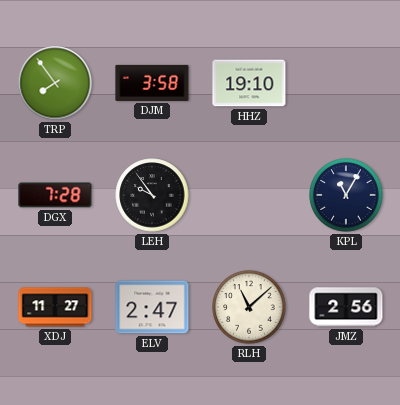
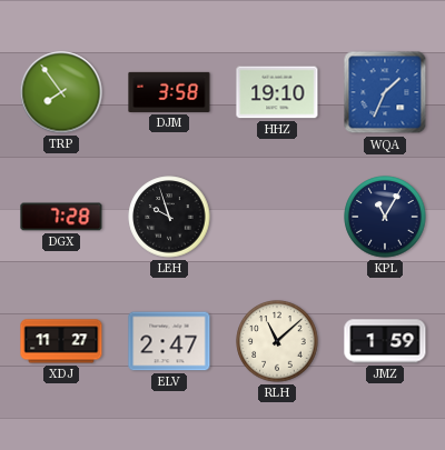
WQA: none -> 1:34
LEH: 9:54 -> 9:57
JMZ: 2:56 -> 1:59
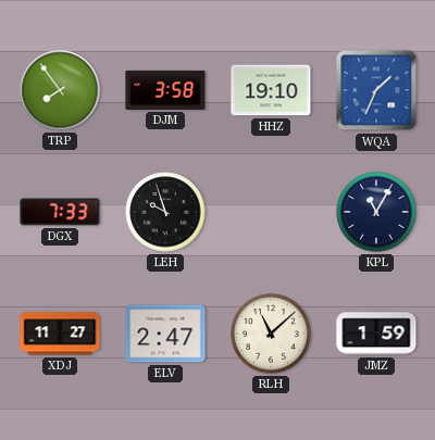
DGX: 7:28 -> 7:33
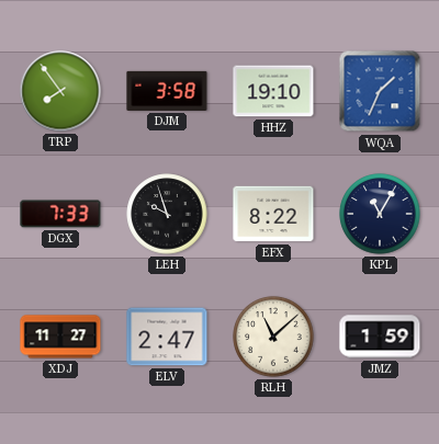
EFX: none -> 8:22
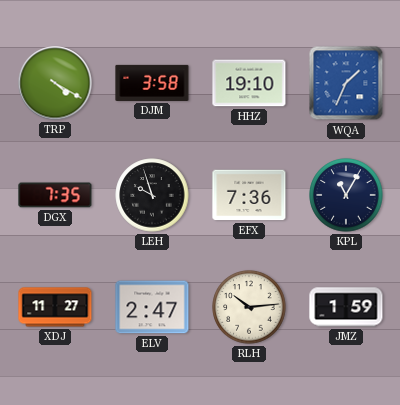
TRP: 7:54 -> 4:20
DGX: 7:33 -> 7:35
EFX: 8:22 -> 7:36
RLH: 11:08 -> 10:14
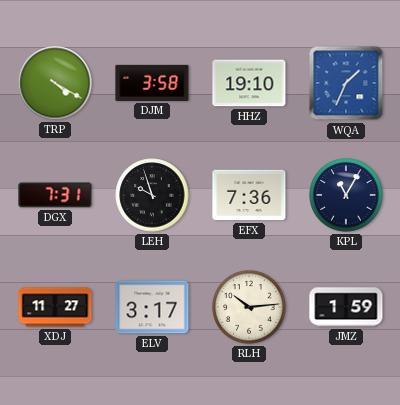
DGX: 7:35 -> 7:31
ELV: 2:47 -> 3:17
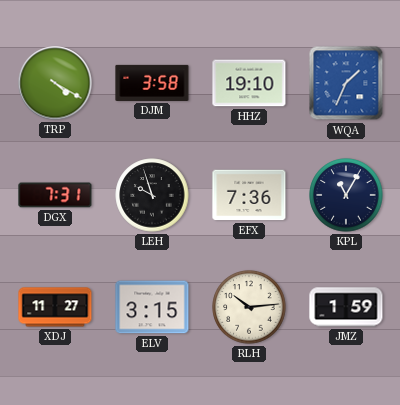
ELV: 3:17 -> 3:15
